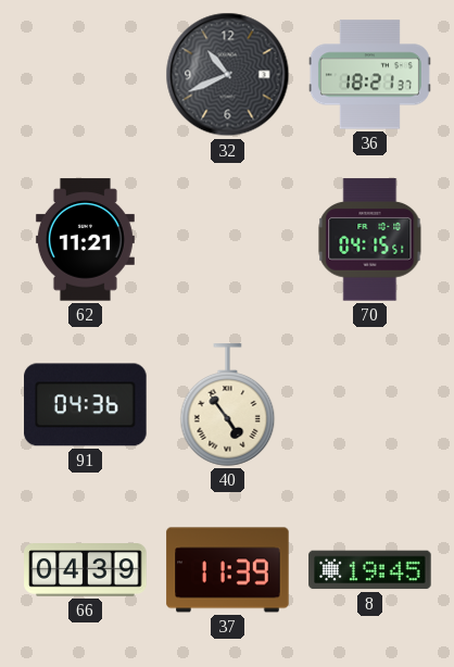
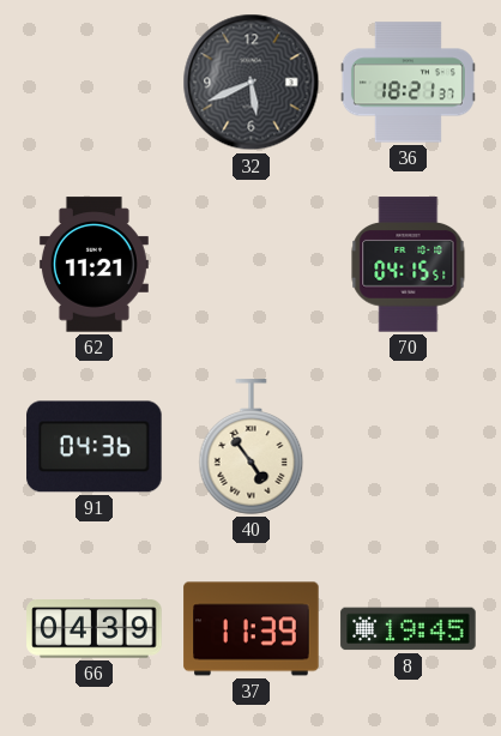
32: 10:41 -> 5:41
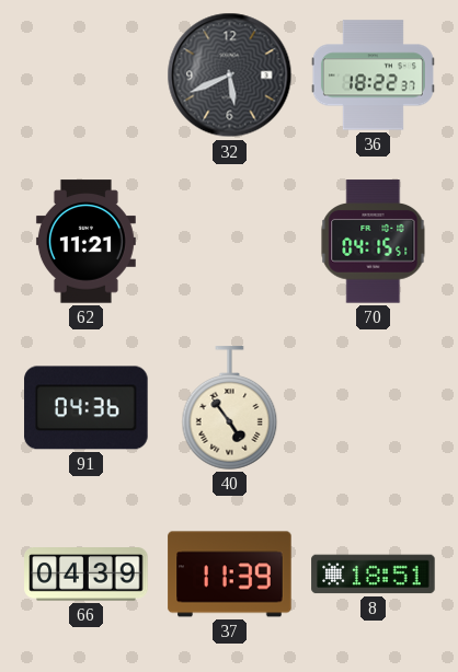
36: 18:21 -> 18:22
8: 19:45 -> 18:51
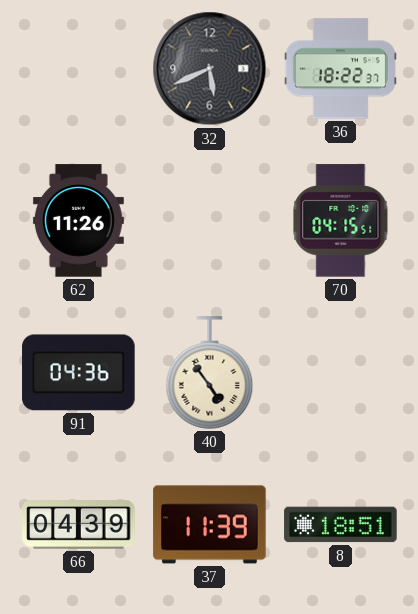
62: 11:21 -> 11:26
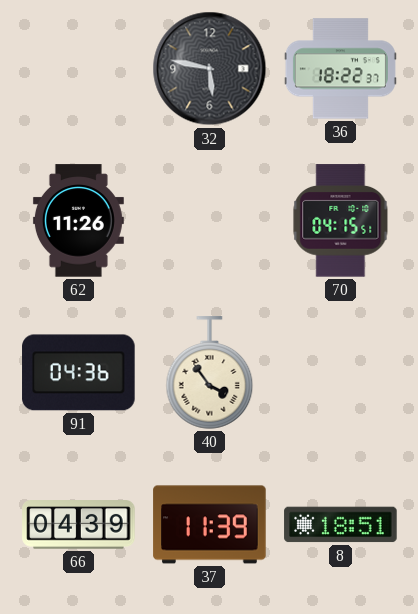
32: 5:41 -> 5:47
40: 4:54 -> 3:54
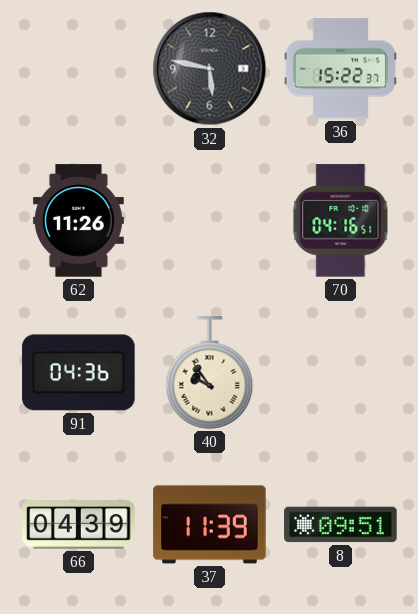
36: 18:22 -> 15:22
70: 04:15 -> 04:16
40: 3:54 -> 9:54
8: 18:51 -> 09:51
